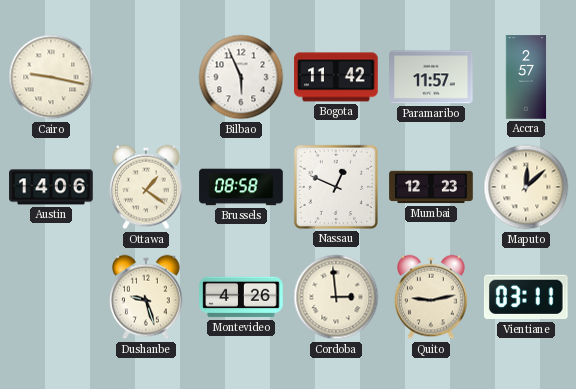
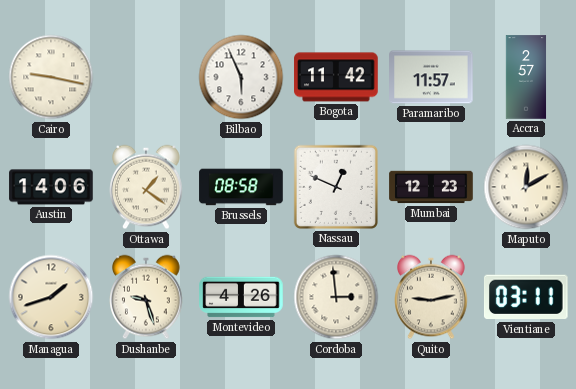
Maputo: 12:08 -> 12:10
Managua: none -> 1:42
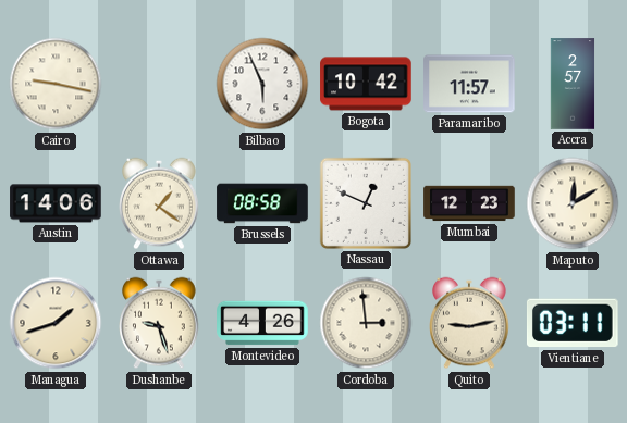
Bogota: 11:42 -> 10:42
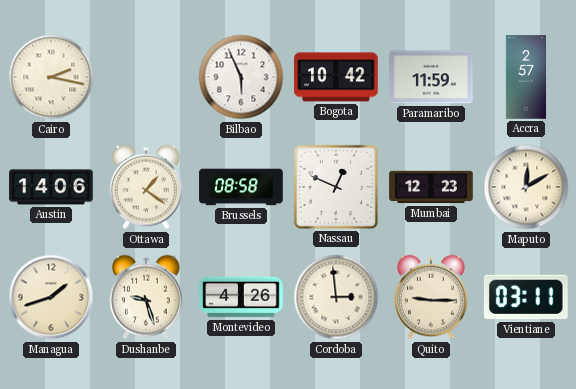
Cairo: 9:17 -> 2:17
Paramaribo: 11:57 -> 11:59
Quito: 9:13 -> 9:15
